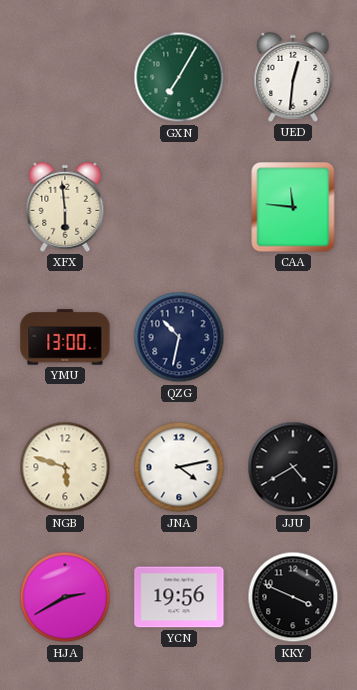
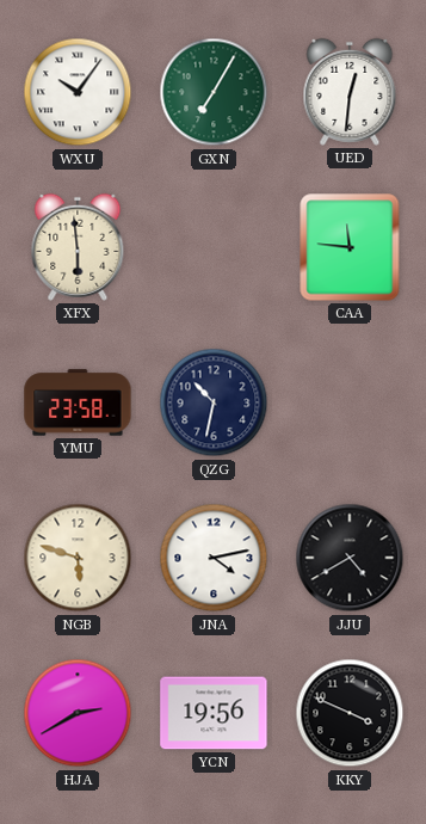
WXU: none -> 10:06
YMU: 13:00 -> 23:58
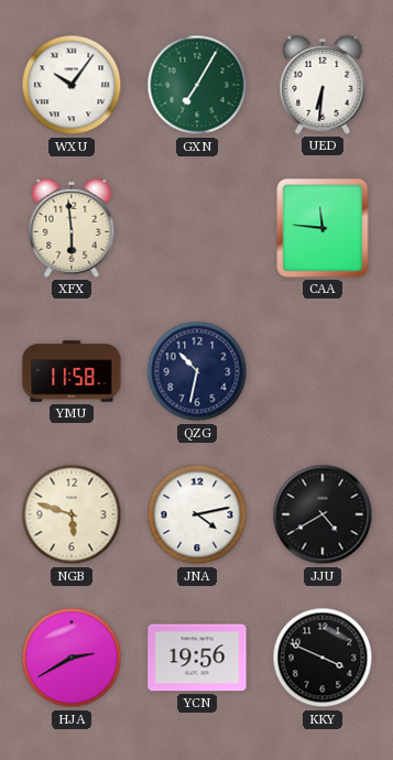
UED: 12:31 -> 6:31
YMU: 23:58 -> 11:58
